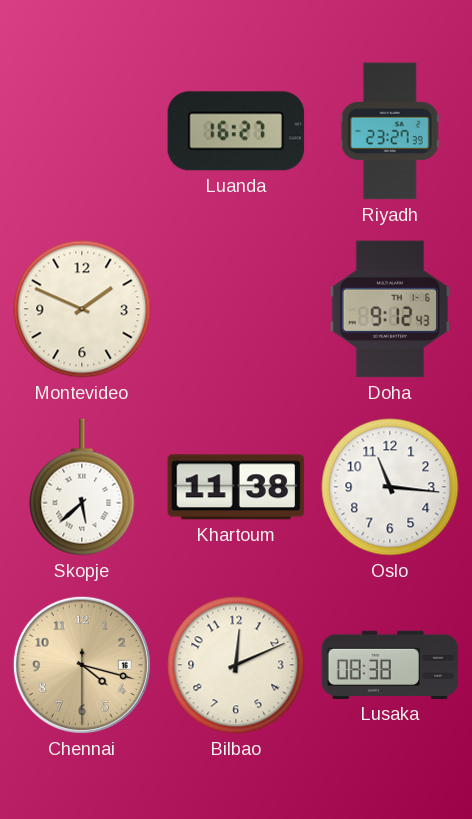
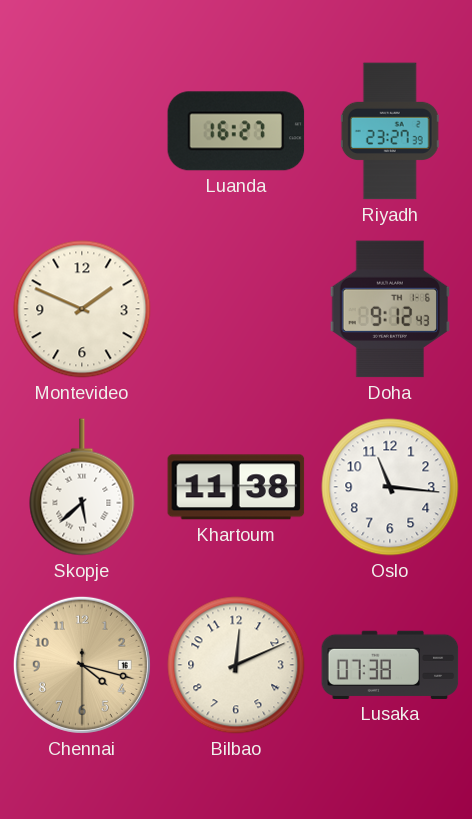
Lusaka: 08:38 -> 07:38
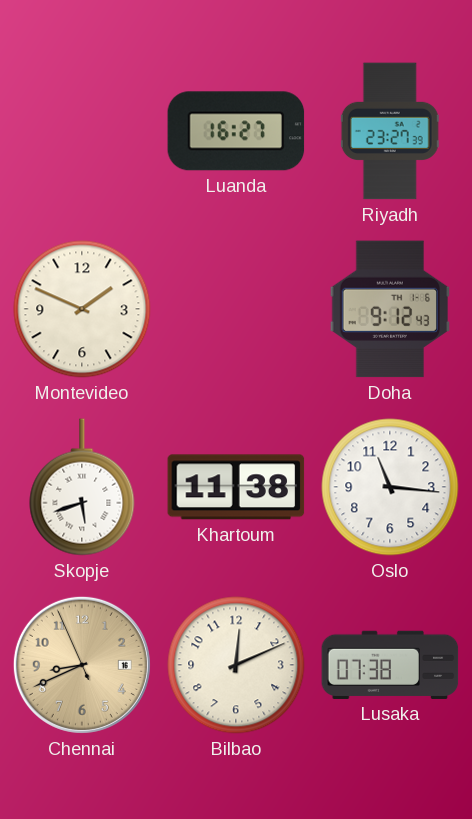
Skopje: 5:38 -> 5:42
Chennai: 4:17 -> 8:40
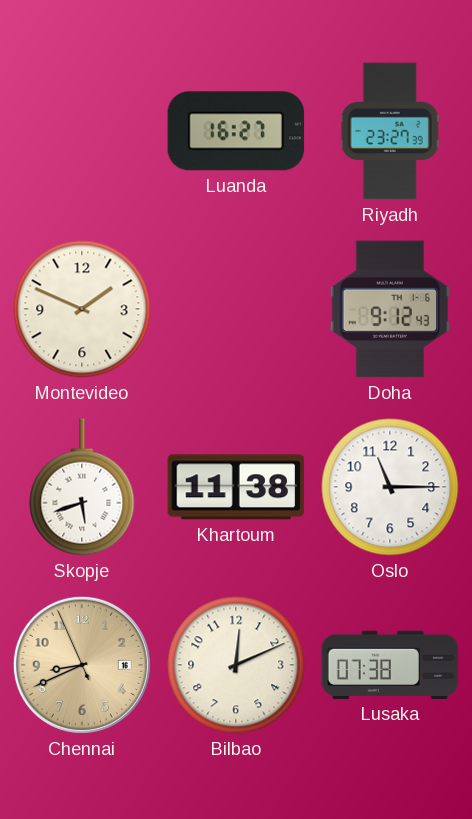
Oslo: 11:16 -> 11:15
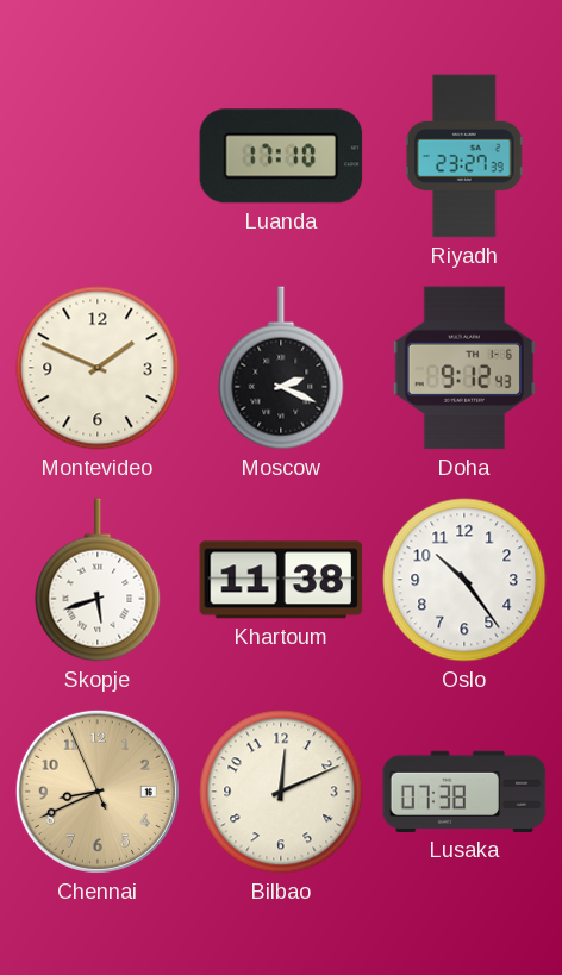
Luanda: 16:27 -> 17:10
Moscow: none -> 2:19
Oslo: 11:15 -> 10:24
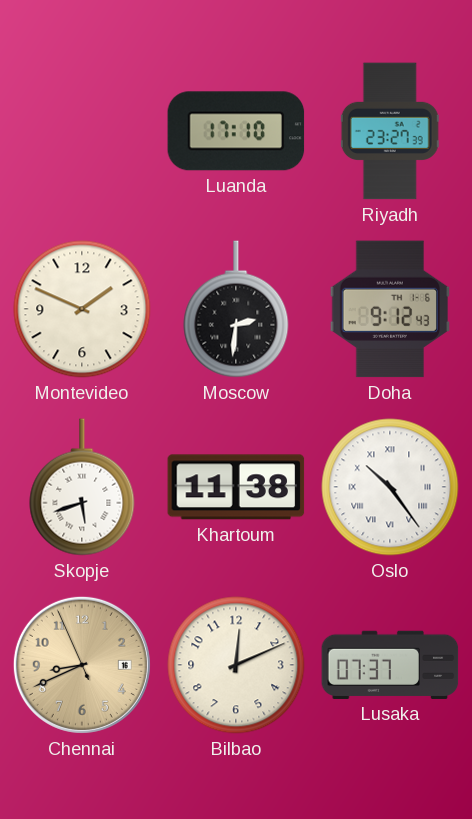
Moscow: 2:19 -> 2:31
Oslo numerals: Arabic -> Roman
Lusaka: 07:38 -> 07:37
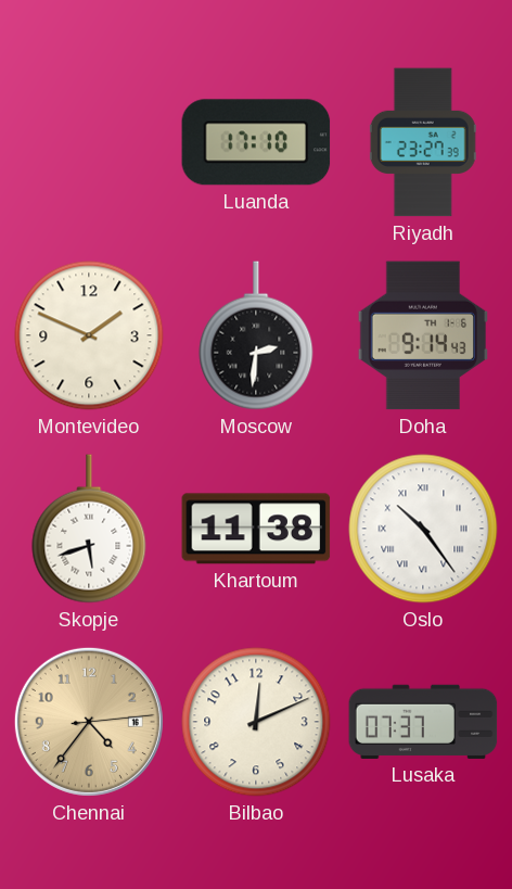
Doha: 9:12 -> 9:14
Chennai: 8:40 -> 4:36
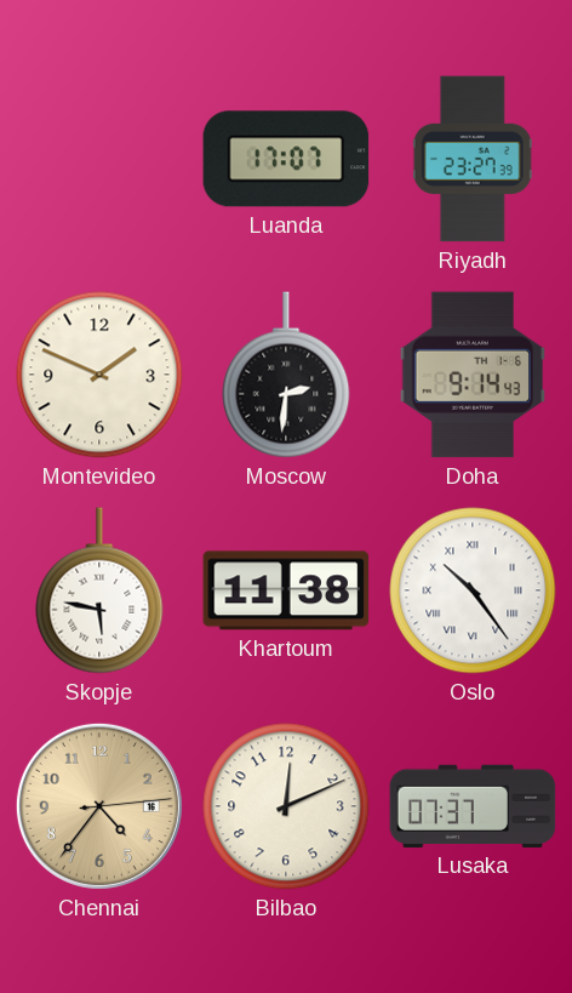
Luanda: 17:10 -> 17:07
Skopje: 5:42 -> 5:47
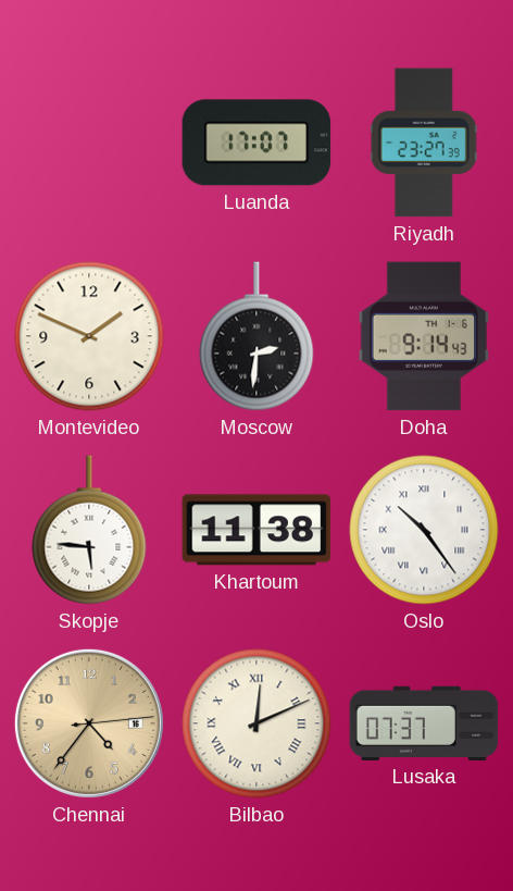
Skopje: 5:47 -> 5:46
Bilbao numerals: Arabic -> Roman
